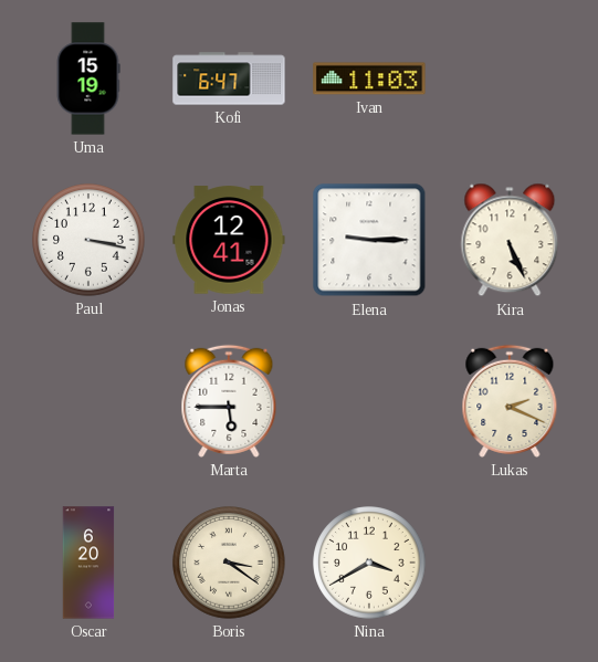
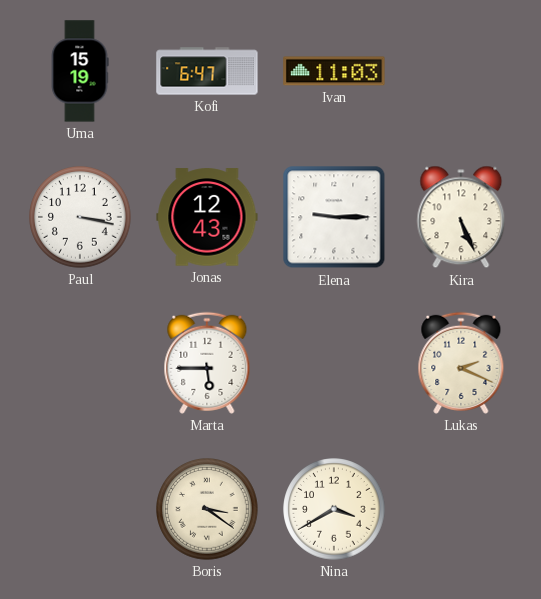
Jonas: 12:41 -> 12:43
Oscar: 6:20 -> none
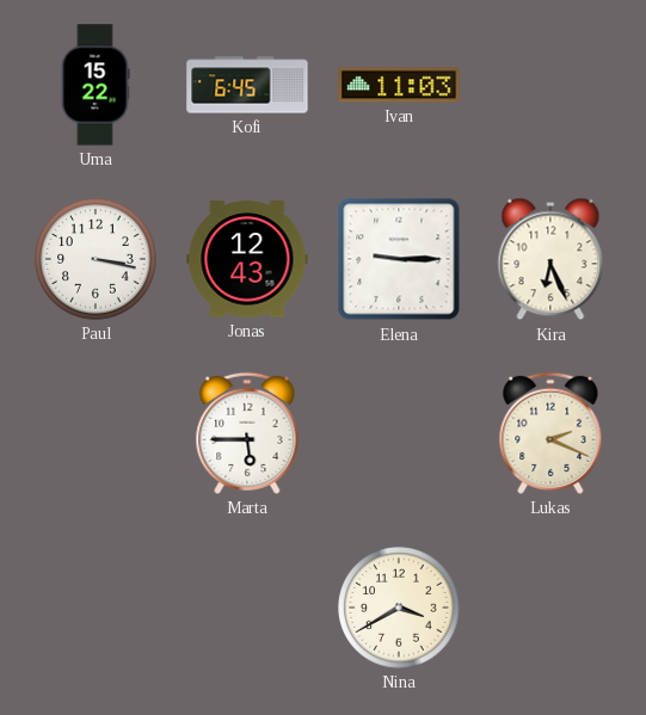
Uma: 15:19 -> 15:22
Kofi: 6:47 -> 6:45
Kira: 5:26 -> 6:26
Boris: 3:21 -> none
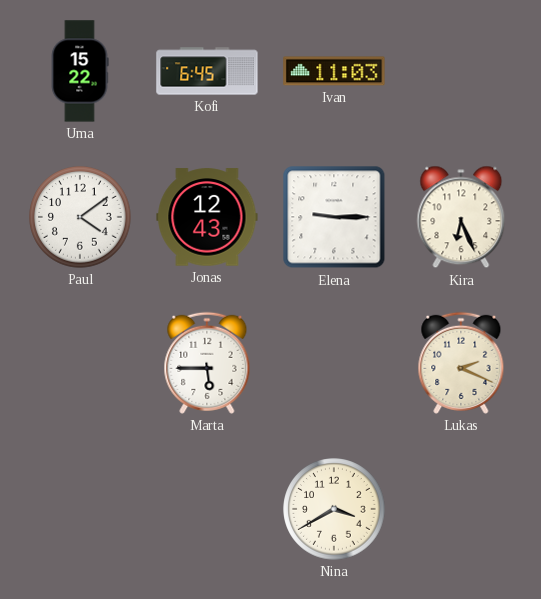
Paul: 3:17 -> 4:09
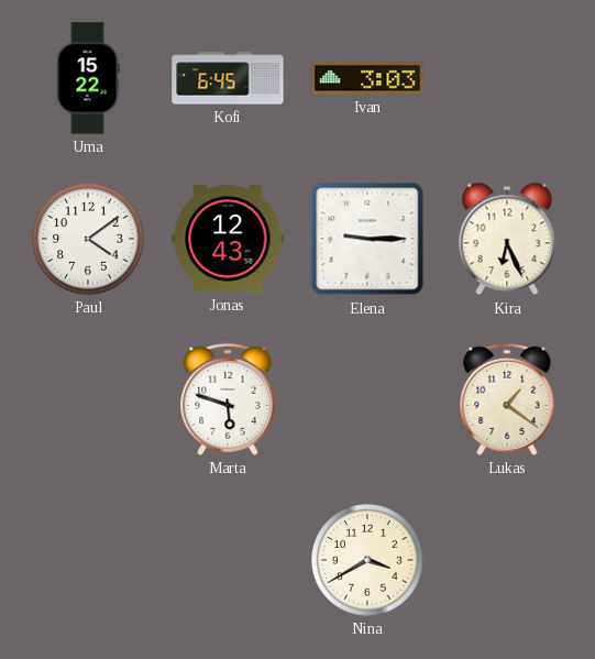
Ivan: 11:03 -> 3:03
Marta: 5:45 -> 5:48
Lukas: 2:19 -> 1:21
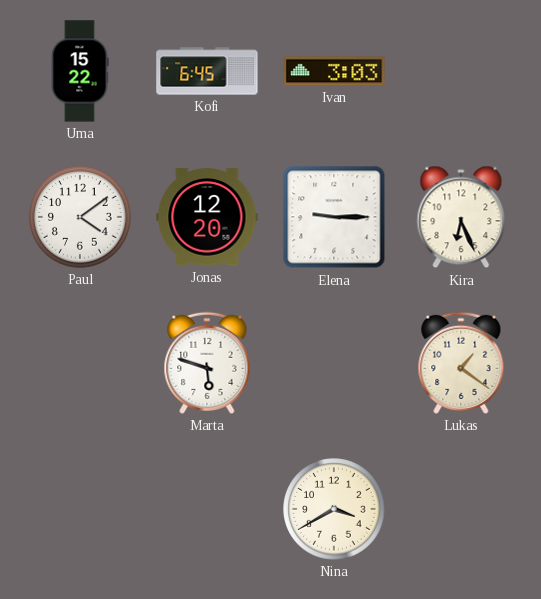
Jonas: 12:43 -> 12:20
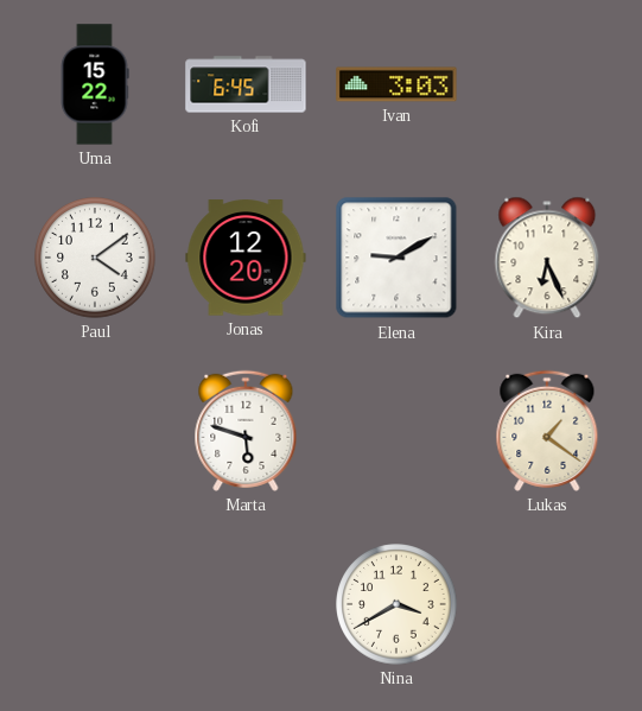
Elena: 9:15 -> 9:10
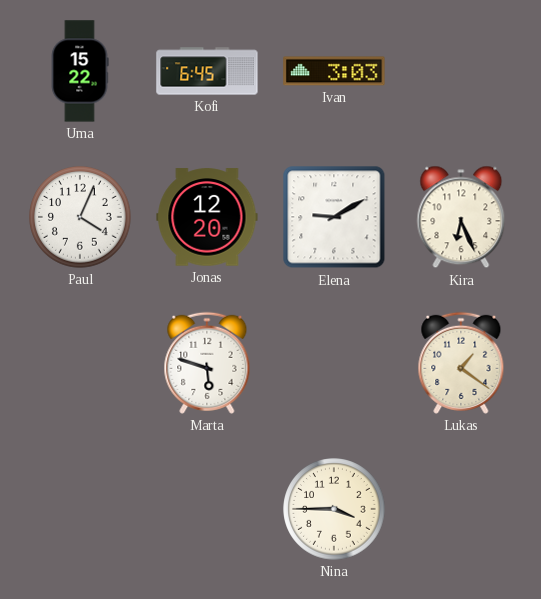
Paul: 4:09 -> 4:04
Nina: 3:40 -> 3:45
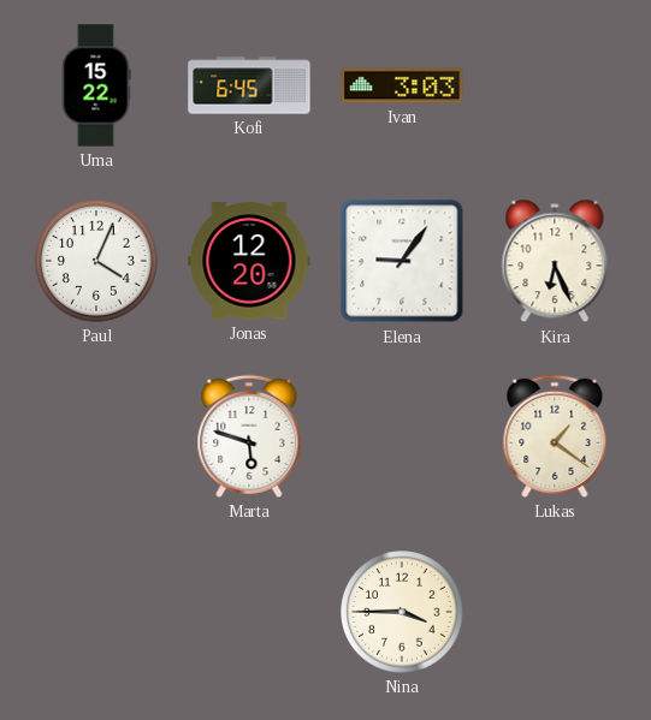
Elena: 9:10 -> 9:06
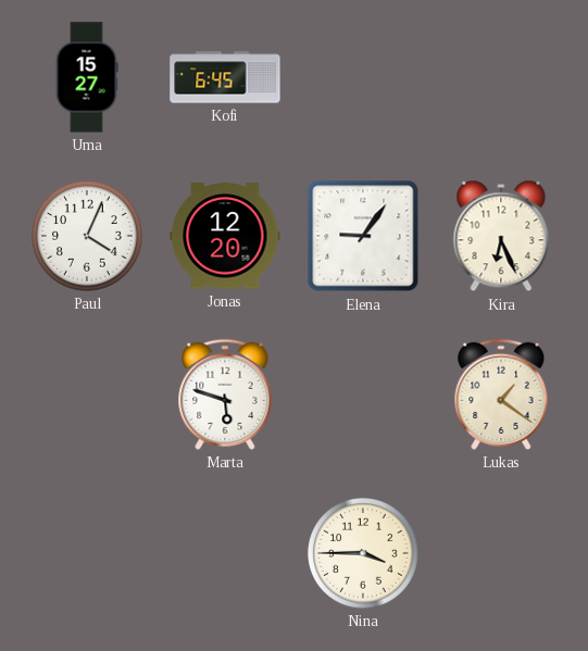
Uma: 15:22 -> 15:27
Ivan: 3:03 -> none
